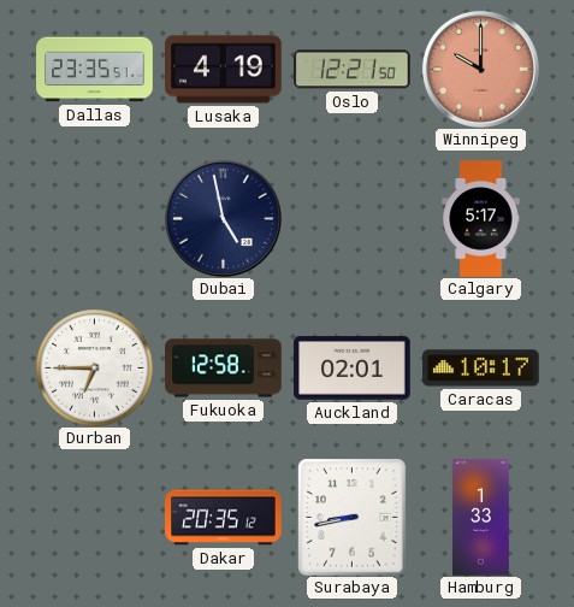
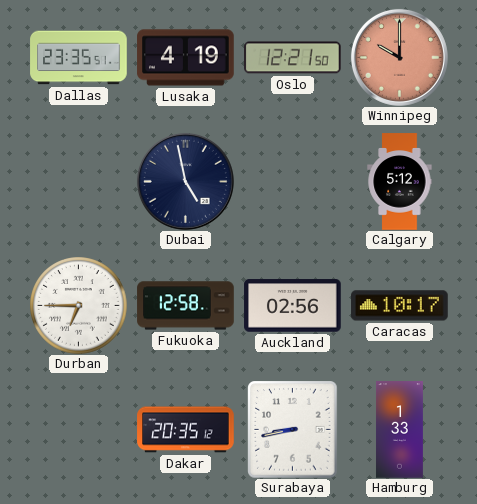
Calgary: 5:17 -> 5:12
Auckland: 02:01 -> 02:56
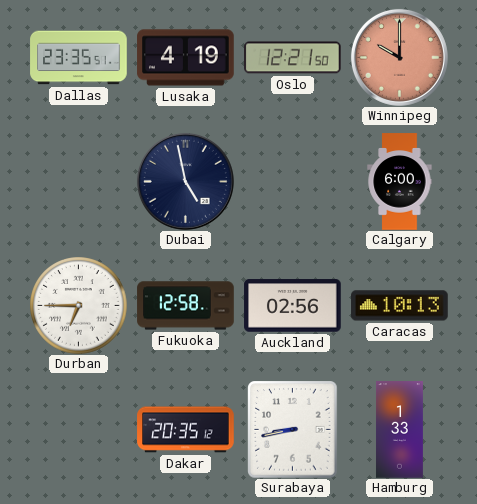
Calgary: 5:12 -> 6:00
Caracas: 10:17 -> 10:13
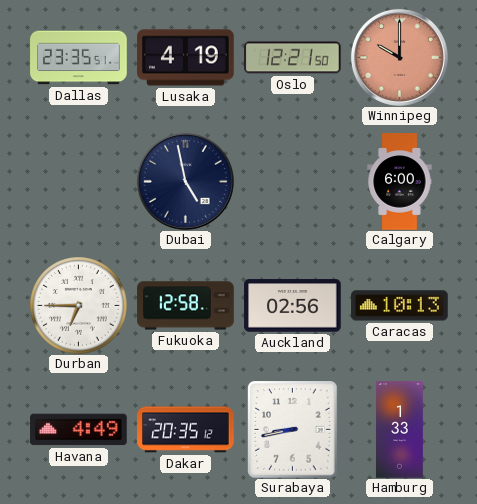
Havana: none -> 4:49
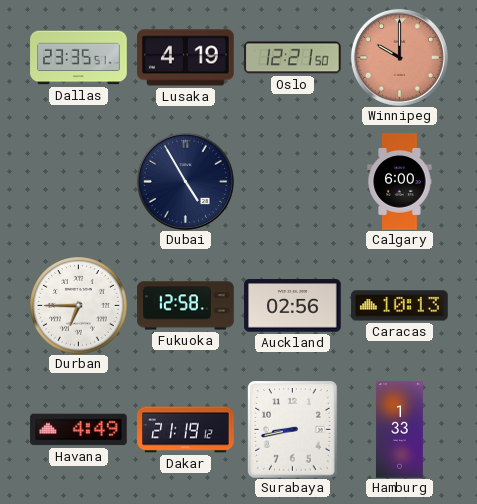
Dubai: 4:58 -> 4:55
Dakar: 20:35 -> 21:19
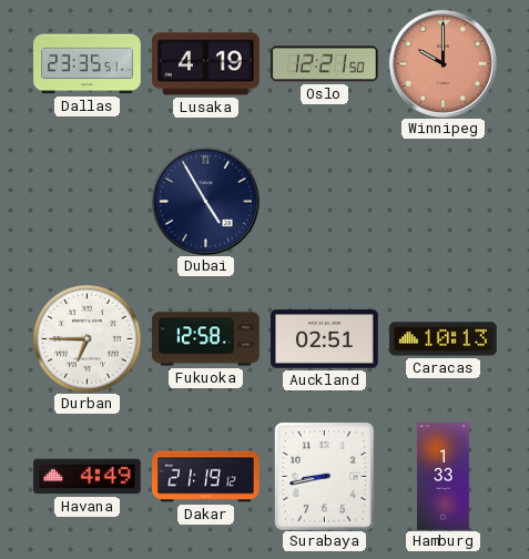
Calgary: 6:00 -> none
Auckland: 02:56 -> 02:51
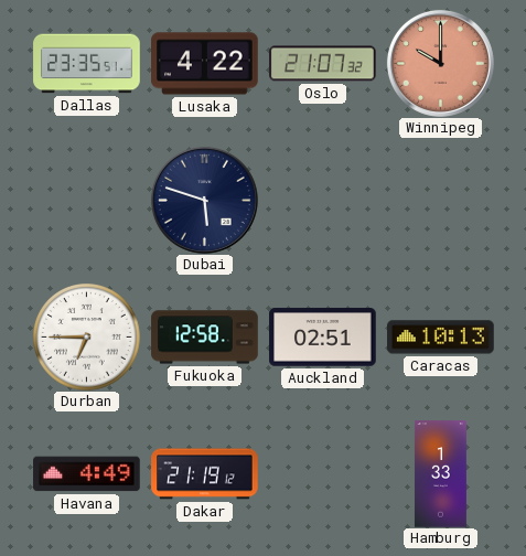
Lusaka: 4:19 -> 4:22
Oslo: 12:21 -> 21:07
Dubai: 4:55 -> 5:48
Surabaya: 8:43 -> none
